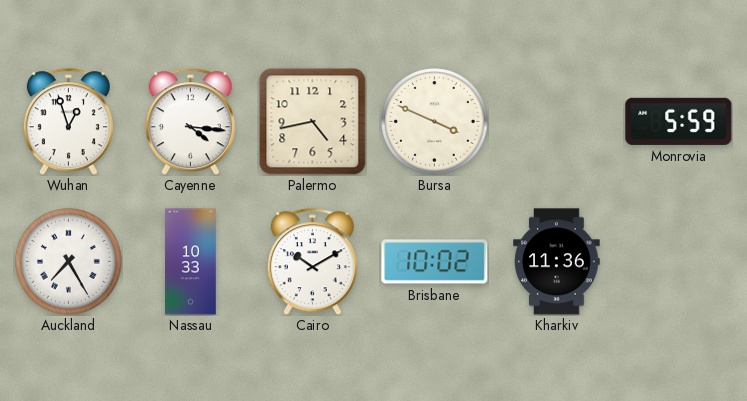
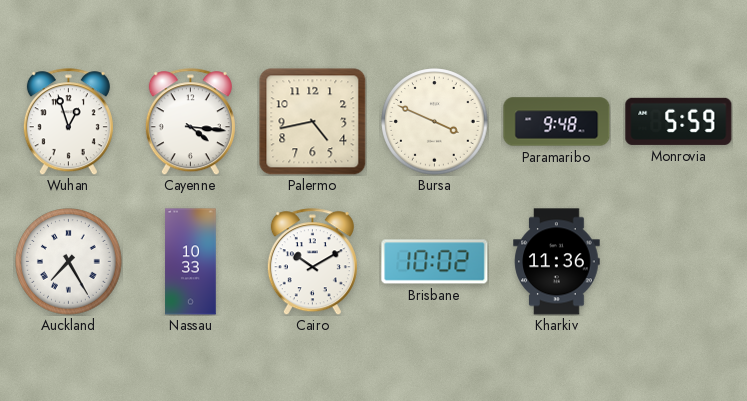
Paramaribo: none -> 9:48
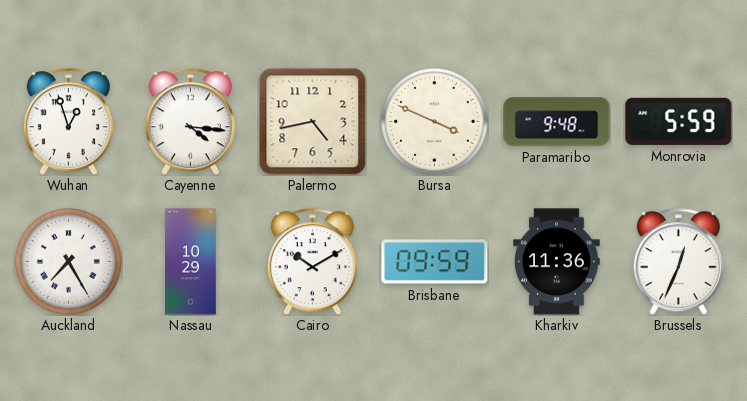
Nassau: 10:33 -> 10:29
Brisbane: 10:02 -> 09:59
Brussels: none -> 12:34
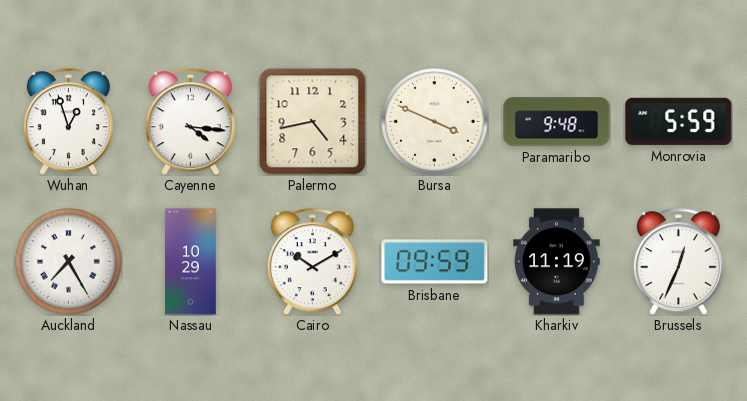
Kharkiv: 11:36 -> 11:19
